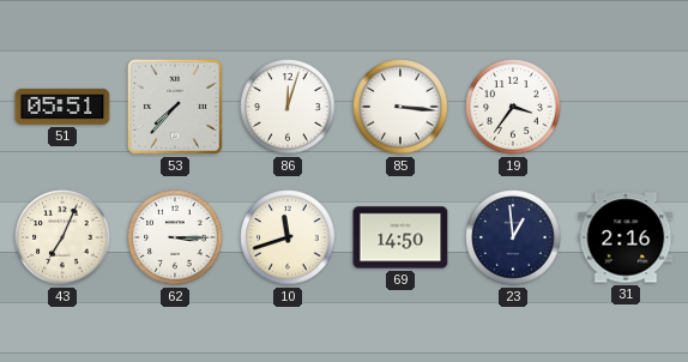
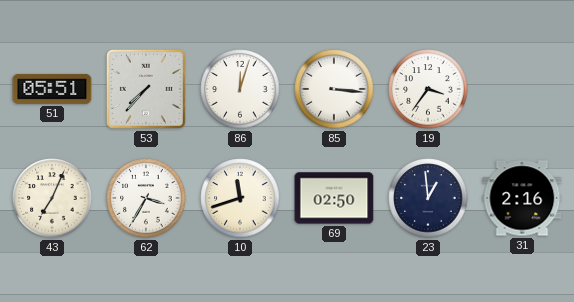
62: 3:15 -> 3:35
69: 14:50 -> 02:50
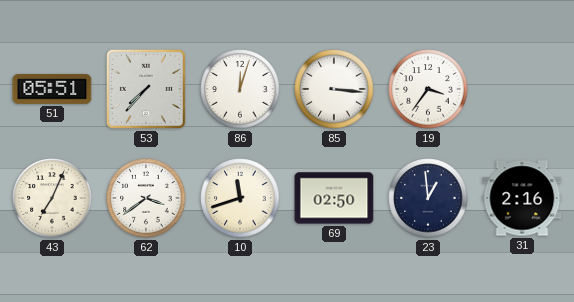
62: 3:35 -> 3:39
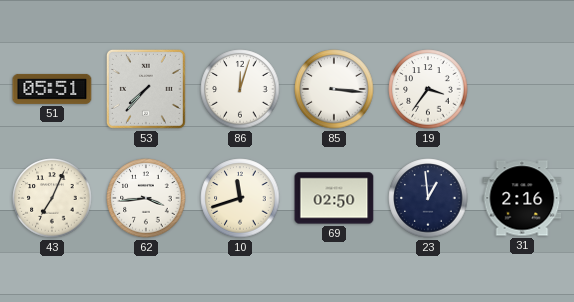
62: 3:39 -> 3:44
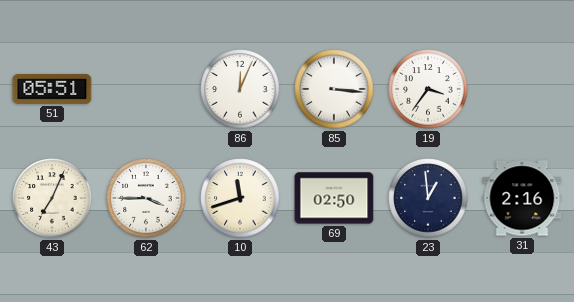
53: 7:37 -> none
86: 12:03 -> 12:04
62: 3:44 -> 3:45
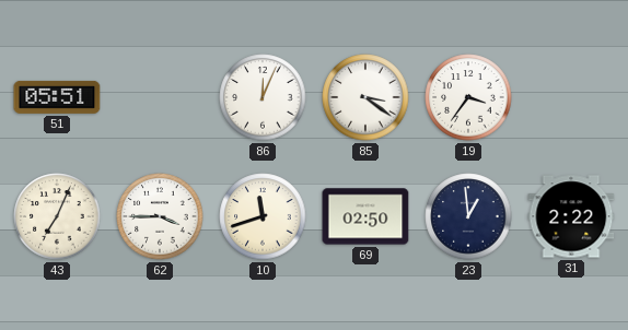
85: 3:16 -> 3:21
31: 2:16 -> 2:22
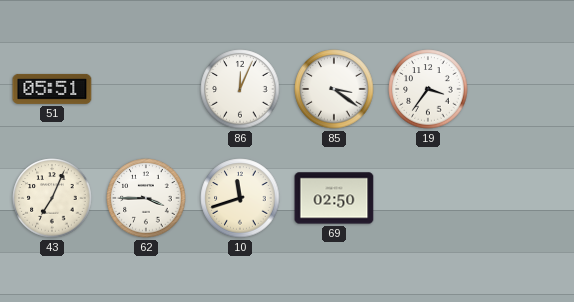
23: 12:59 -> none
31: 2:22 -> none
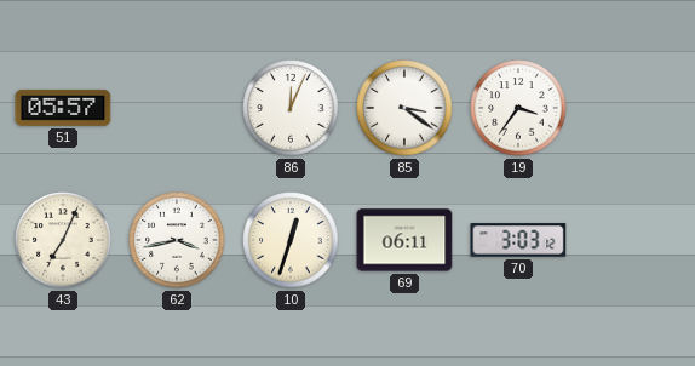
51: 05:51 -> 05:57
62: 3:45 -> 3:43
10: 11:42 -> 12:33
69: 02:50 -> 06:11
70: none -> 3:03
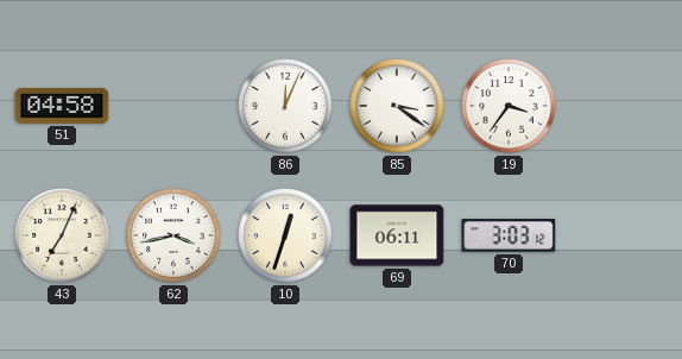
51: 05:57 -> 04:58
